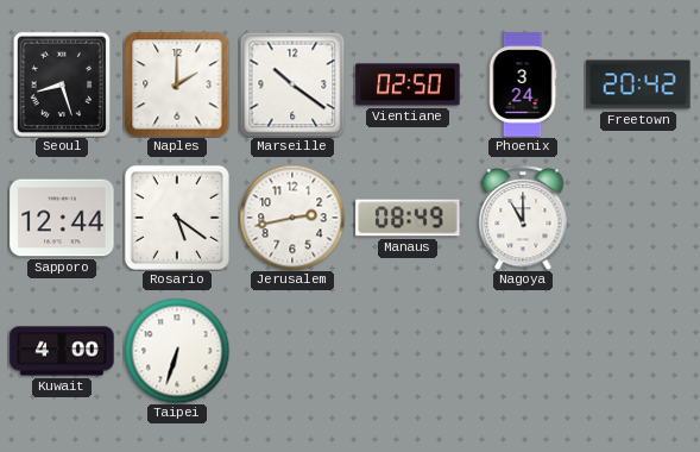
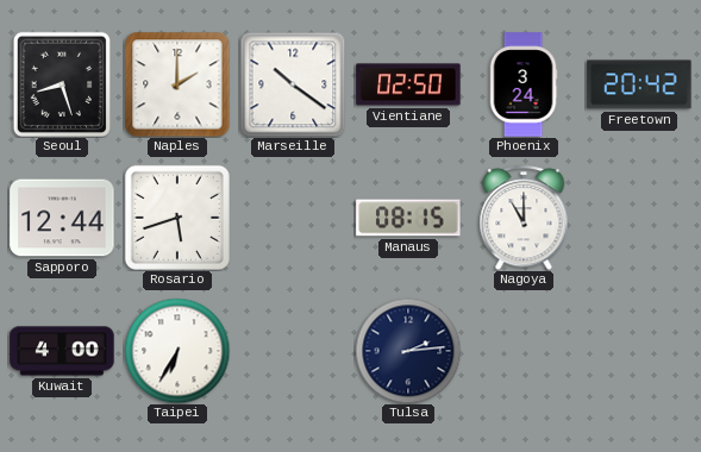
Rosario: 5:21 -> 5:42
Jerusalem: 2:43 -> none
Manaus: 08:49 -> 08:15
Taipei: 6:33 -> 6:35
Tulsa: none -> 2:14
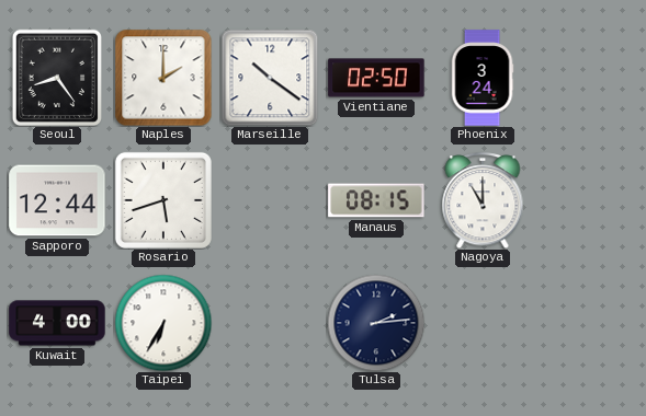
Seoul: 8:27 -> 8:24
Freetown: 20:42 -> none
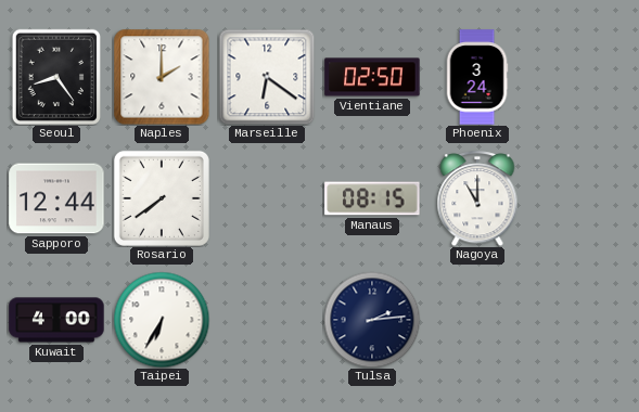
Marseille: 10:21 -> 6:21
Rosario: 5:42 -> 7:39
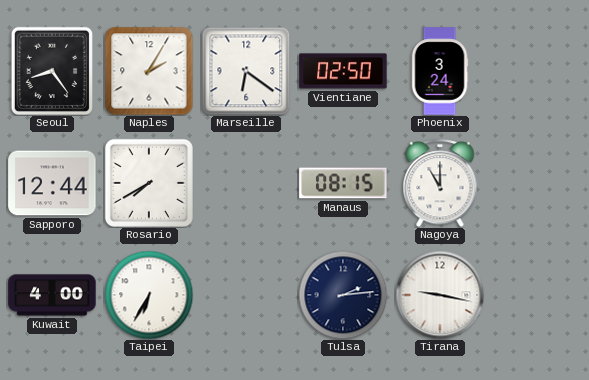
Naples: 2:00 -> 2:05
Rosario: 7:39 -> 7:40
Tirana: none -> 9:17
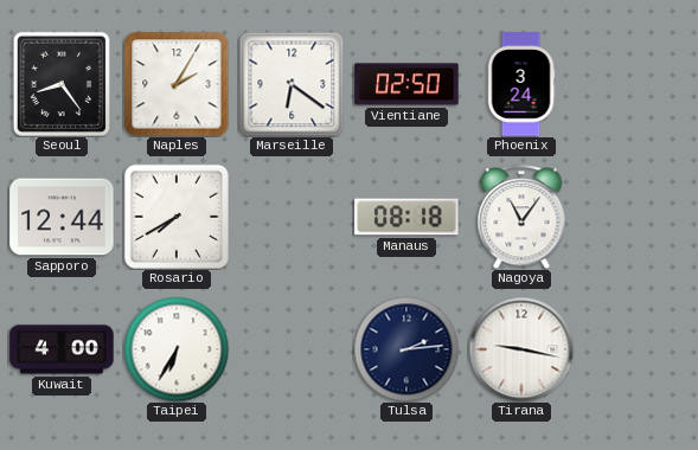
Manaus: 08:15 -> 08:18
Nagoya: 11:00 -> 11:06
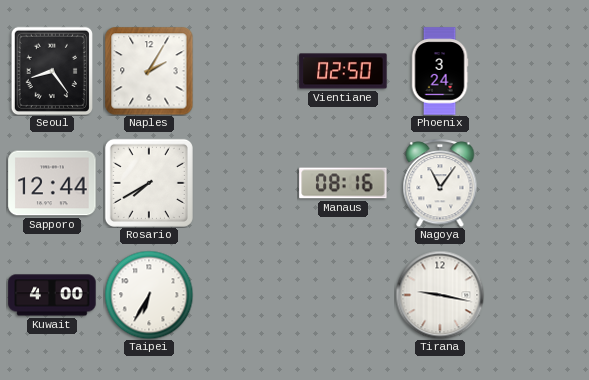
Marseille: 6:21 -> none
Manaus: 08:18 -> 08:16
Tulsa: 2:14 -> none
